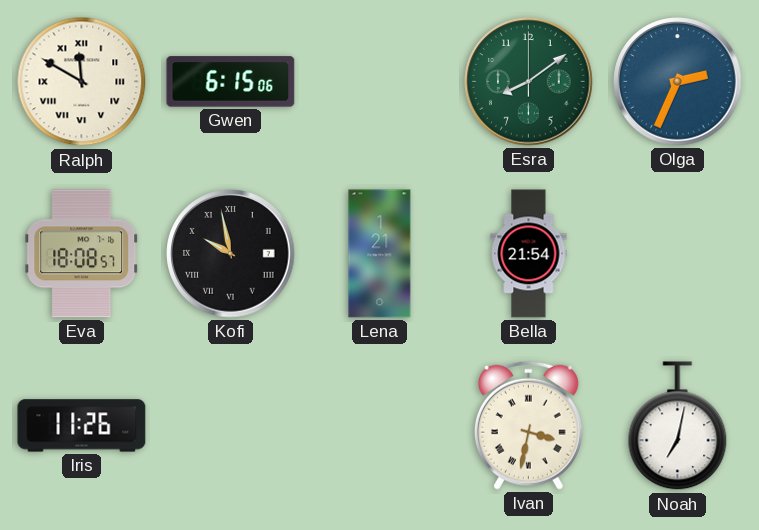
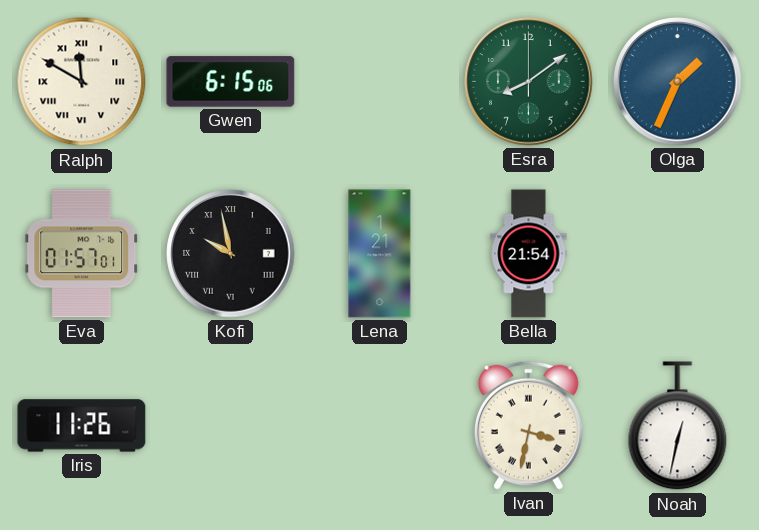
Olga: 2:34 -> 1:34
Eva: 18:08 -> 01:57
Noah: 7:02 -> 12:32
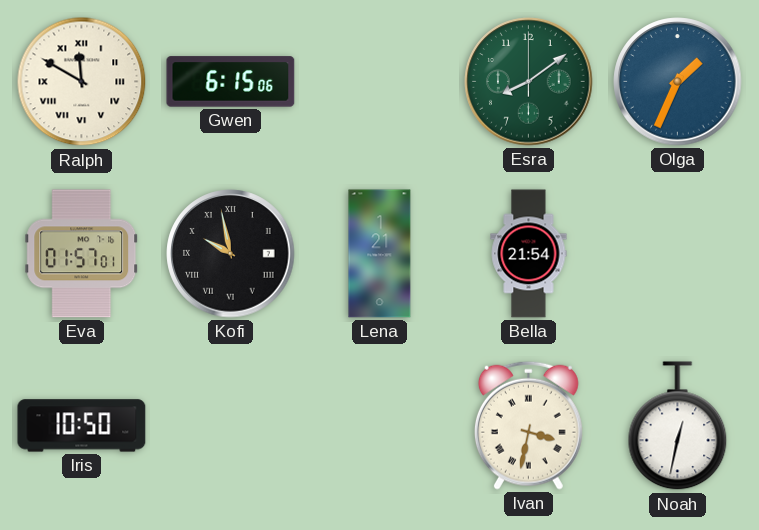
Iris: 11:26 -> 10:50
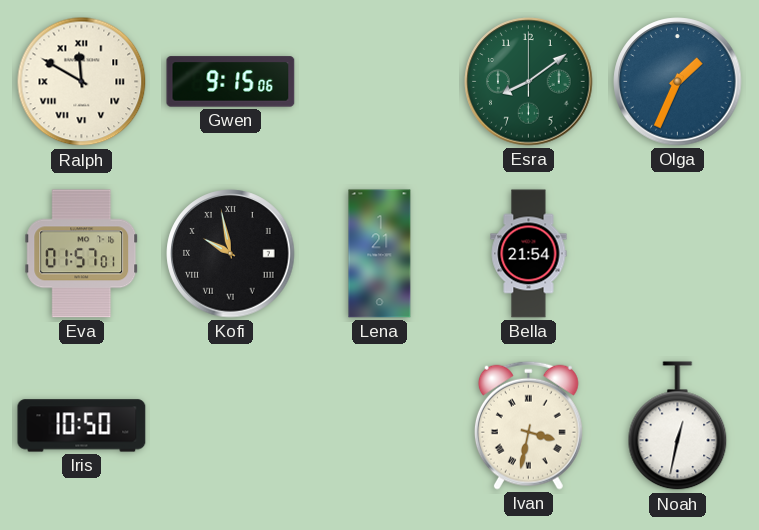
Gwen: 6:15 -> 9:15
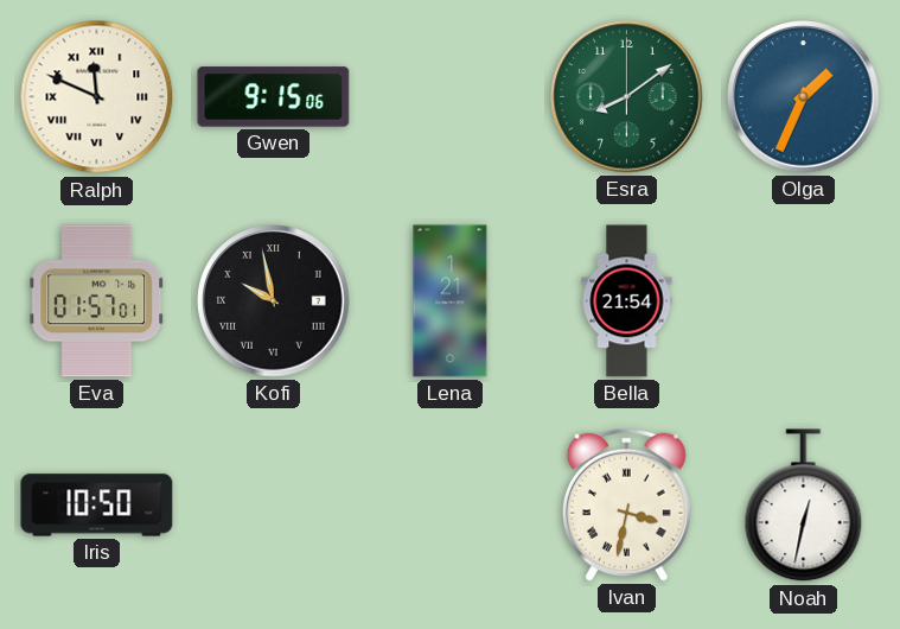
Ralph: 11:50 -> 11:49
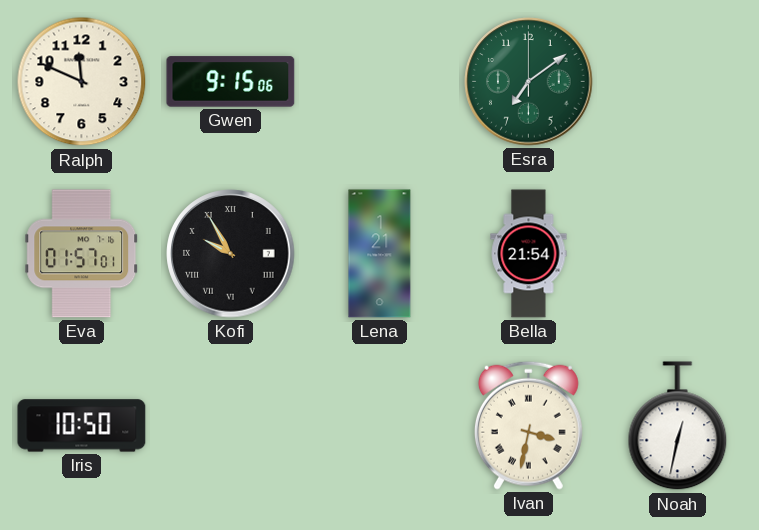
Ralph numerals: Roman -> Arabic
Esra: 8:09 -> 7:09
Olga: 1:34 -> none
Kofi: 9:58 -> 9:55
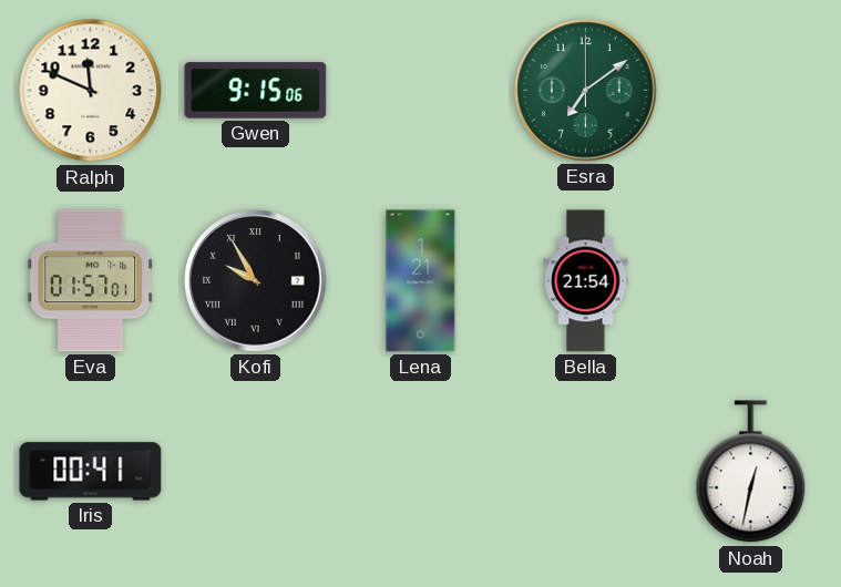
Iris: 10:50 -> 00:41
Ivan: 3:32 -> none
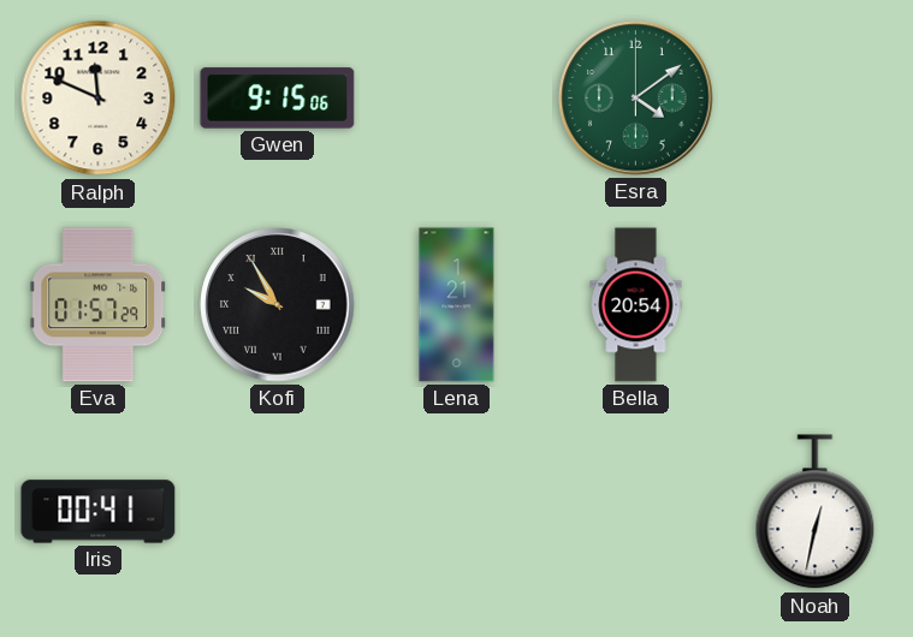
Esra: 7:09 -> 4:09
Eva: 01:57:01 -> 01:57:29
Bella: 21:54 -> 20:54
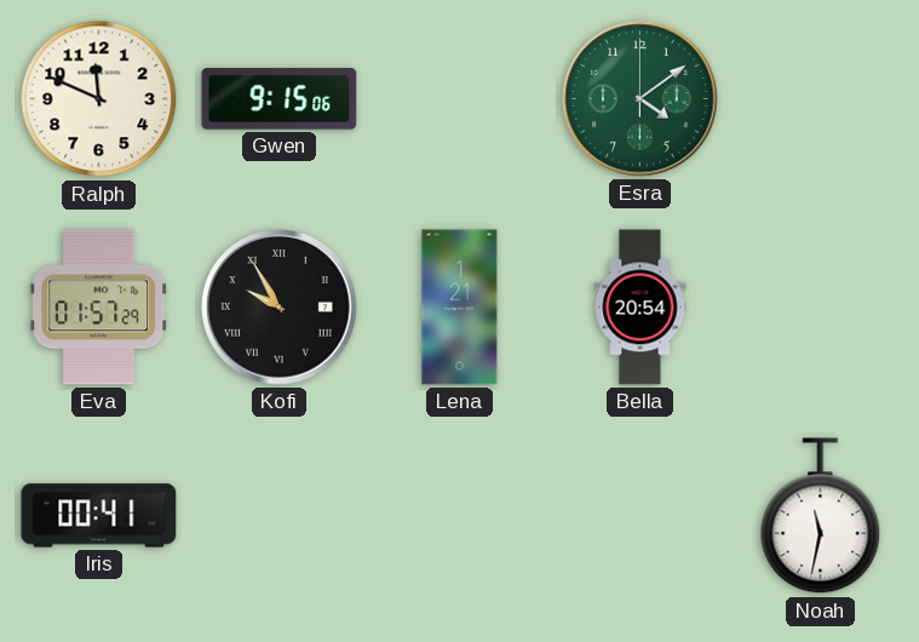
Noah: 12:32 -> 11:32
